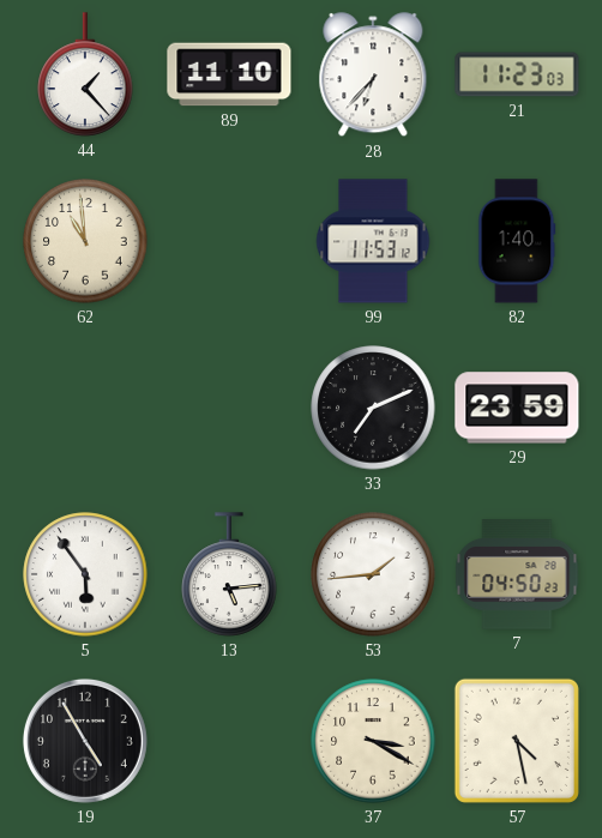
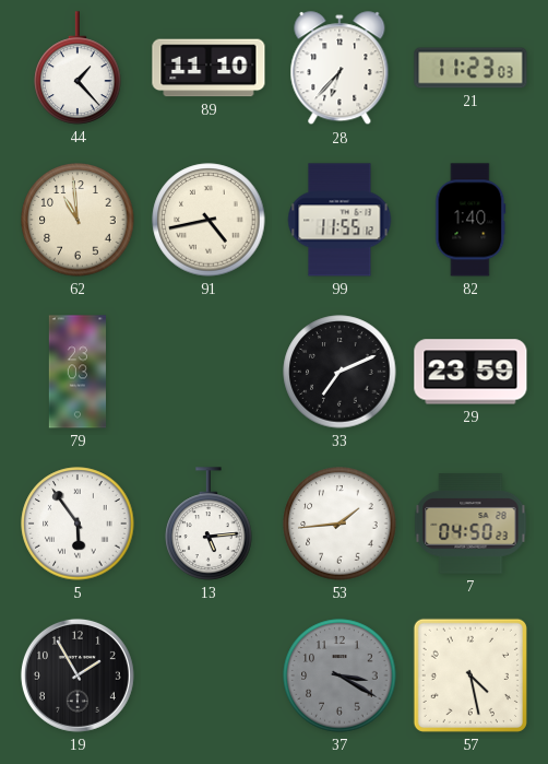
91: none -> 4:43
99: 11:53 -> 11:55
79: none -> 23:03
19: 4:55 -> 1:55
37 dial: cream -> grey
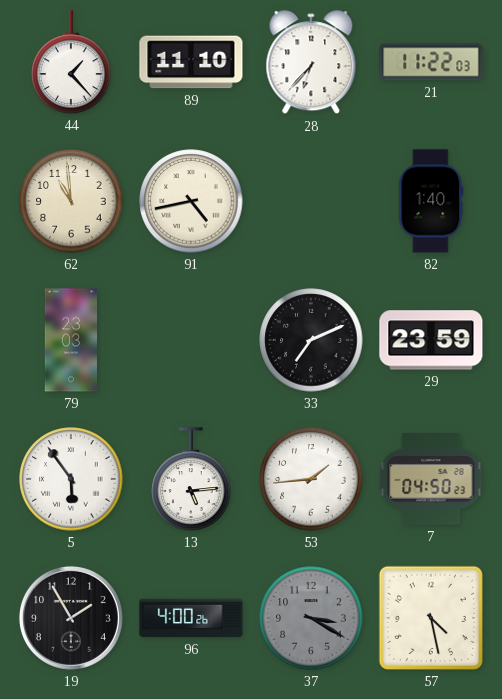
21: 11:23 -> 11:22
99: 11:55 -> none
96: none -> 4:00
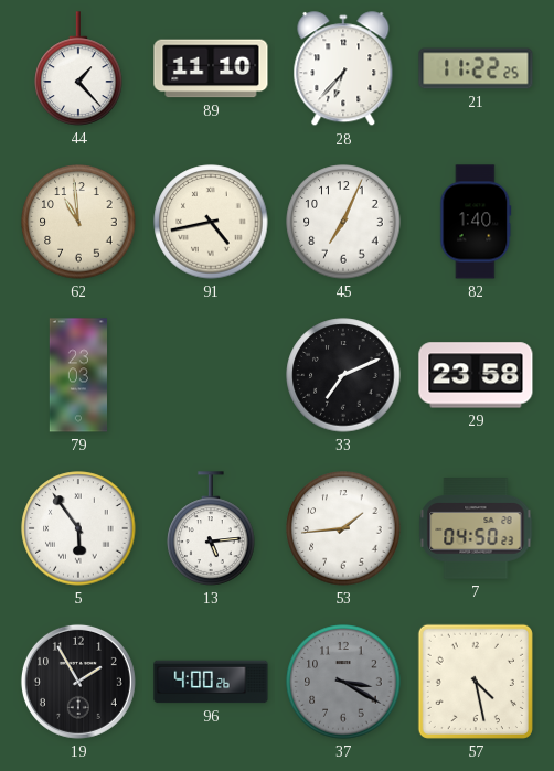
21: 11:22:03 -> 11:22:25
45: none -> 7:04
29: 23:59 -> 23:58
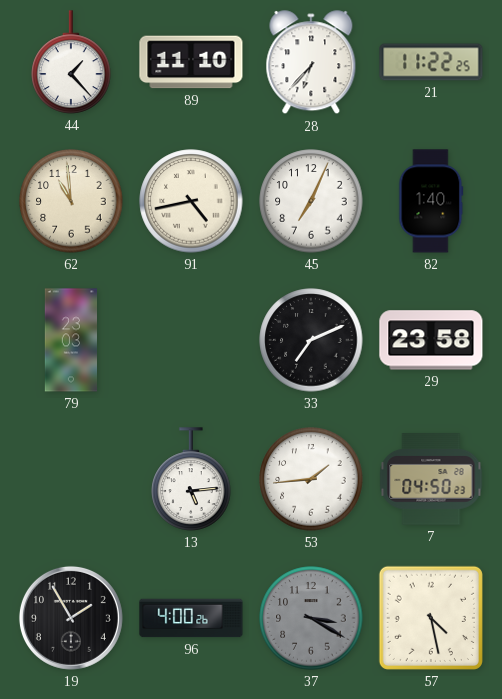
5: 5:54 -> none
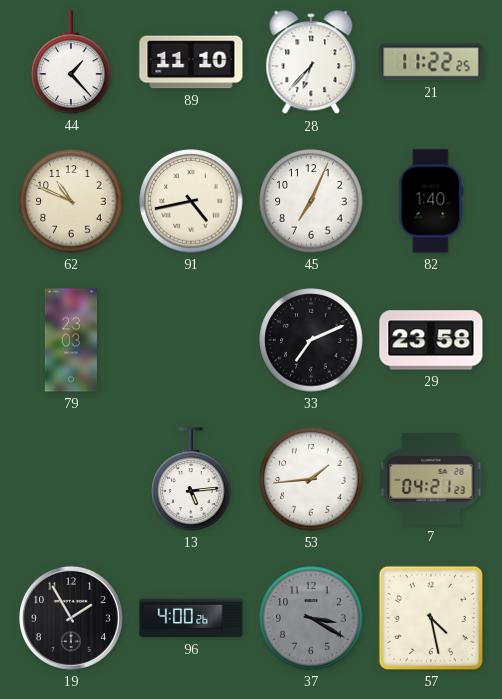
62: 10:59 -> 10:49
7: 04:50 -> 04:21
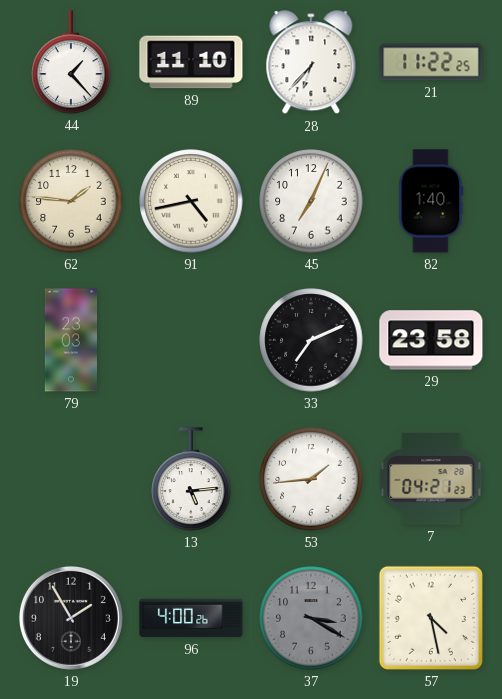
62: 10:49 -> 1:46
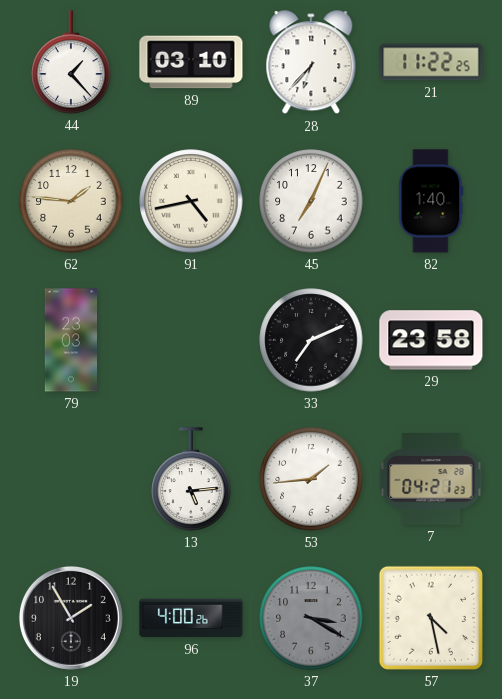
89: 11:10 -> 03:10
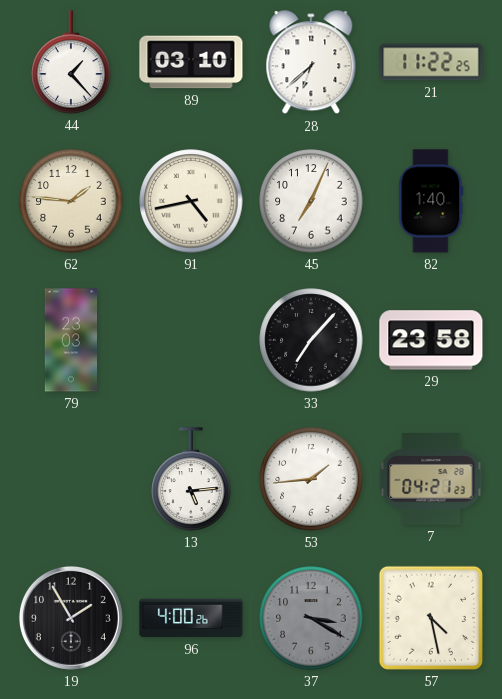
28: 6:37 -> 6:38
33: 7:11 -> 7:07
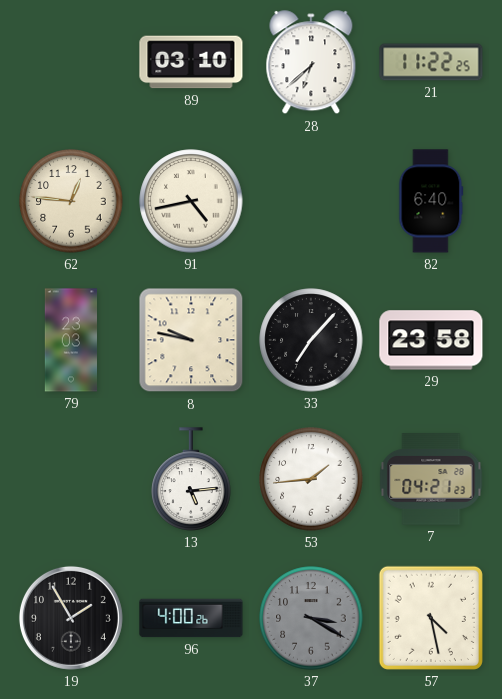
44: 1:23 -> none
62: 1:46 -> 12:46
45: 7:04 -> none
82: 1:40 -> 6:40
8: none -> 9:47
